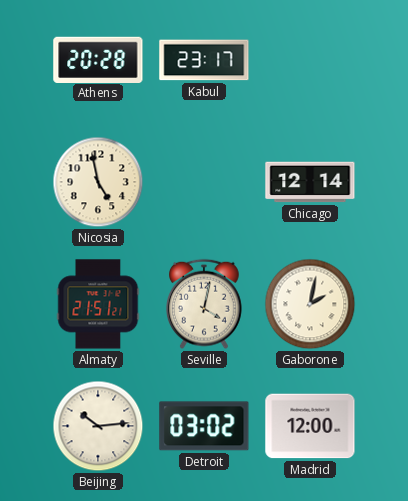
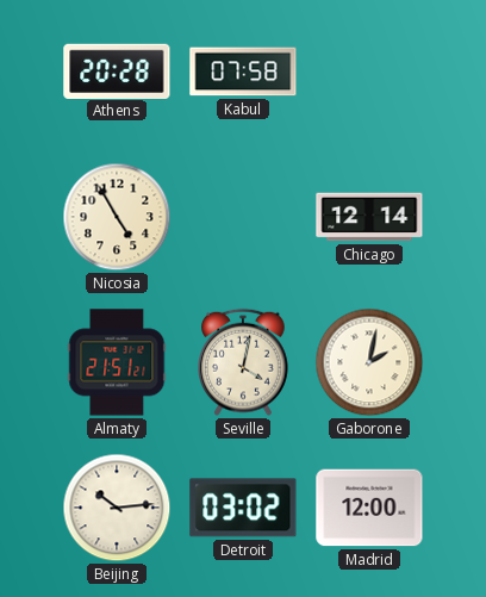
Kabul: 23:17 -> 07:58
Nicosia: 4:58 -> 4:55
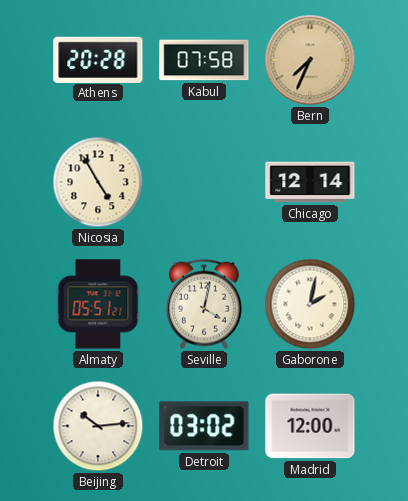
Bern: none -> 7:34
Almaty: 21:51 -> 05:51
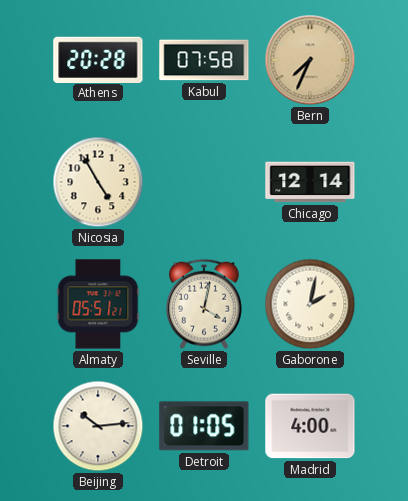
Detroit: 03:02 -> 01:05
Madrid: 12:00 -> 4:00
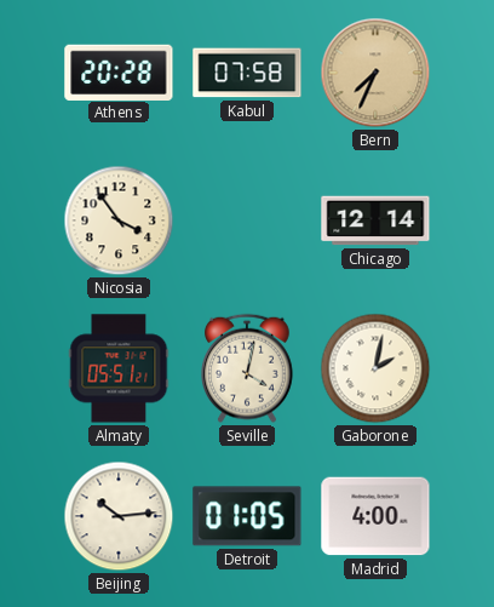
Nicosia: 4:55 -> 3:54
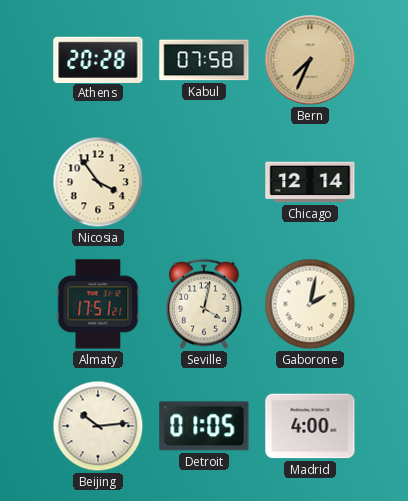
Almaty: 05:51 -> 17:51
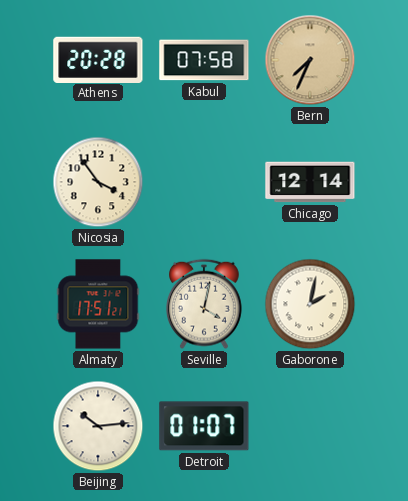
Detroit: 01:05 -> 01:07
Madrid: 4:00 -> none
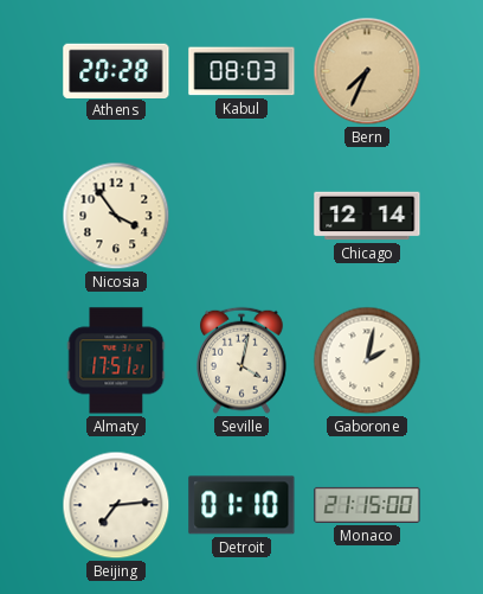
Kabul: 07:58 -> 08:03
Beijing: 10:14 -> 7:14
Detroit: 01:07 -> 01:10
Monaco: none -> 21:15
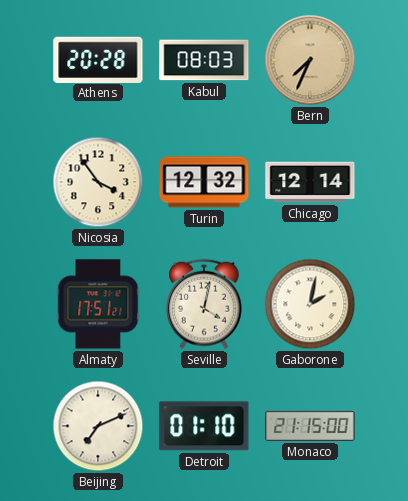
Turin: none -> 12:32
Beijing: 7:14 -> 7:11
